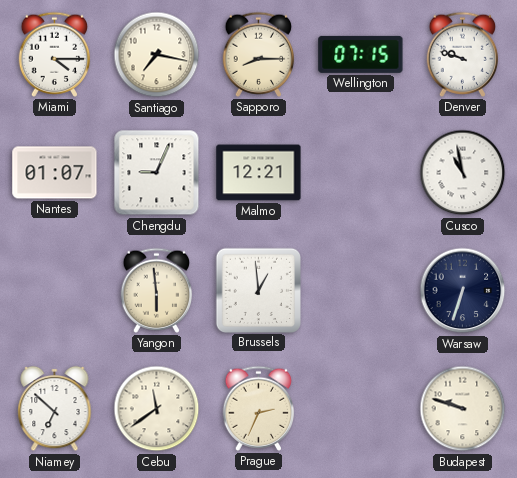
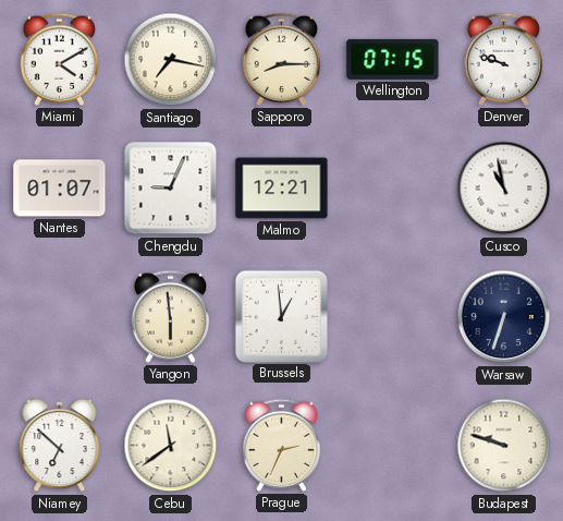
Miami: 4:15 -> 4:10
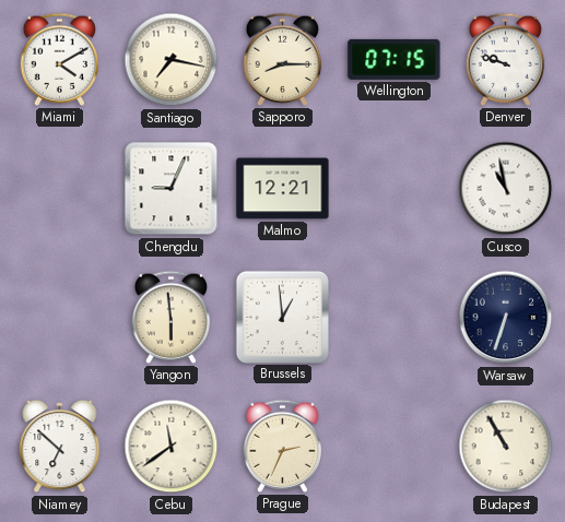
Nantes: 01:07 -> none
Budapest: 9:48 -> 10:55
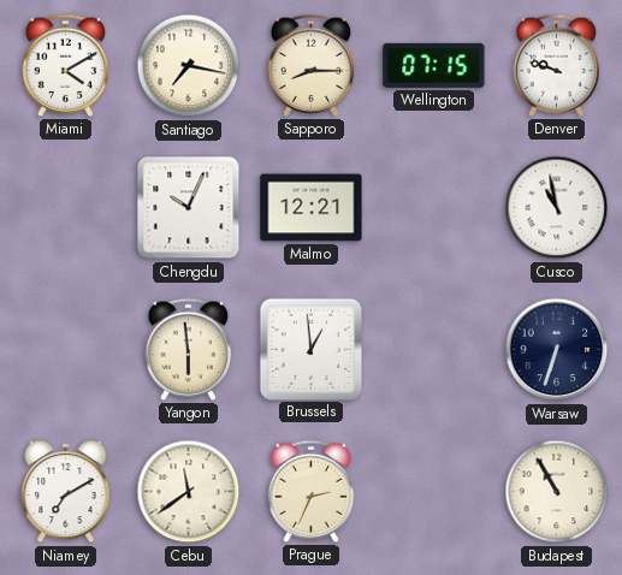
Chengdu: 9:04 -> 10:04
Niamey: 6:52 -> 7:10
